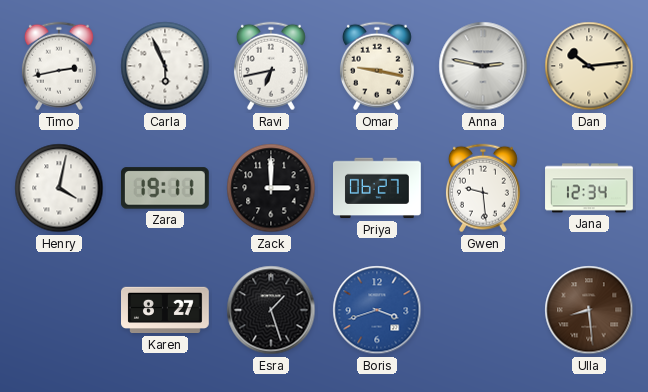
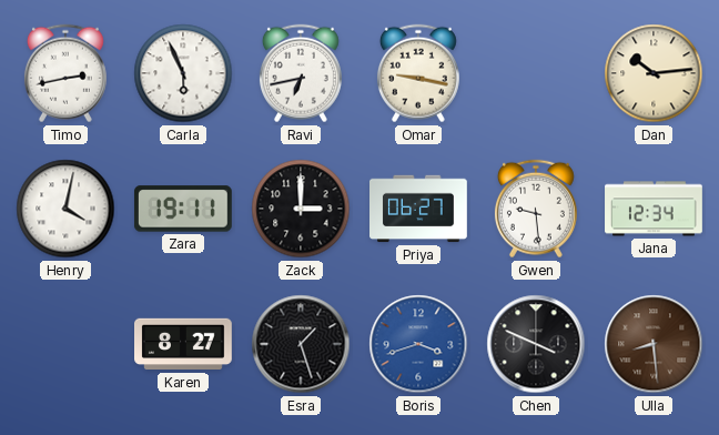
Anna: 2:47 -> none
Chen: none -> 3:49
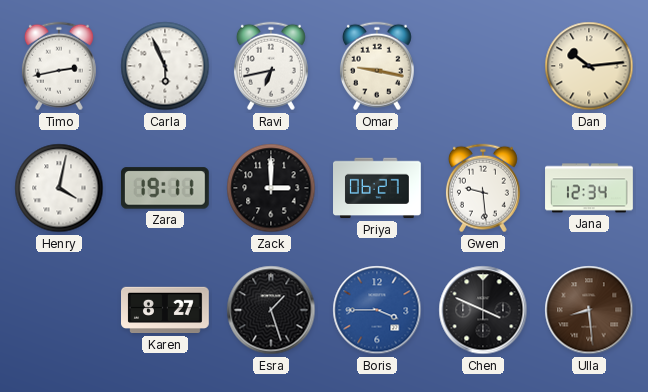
Boris: 3:42 -> 3:45
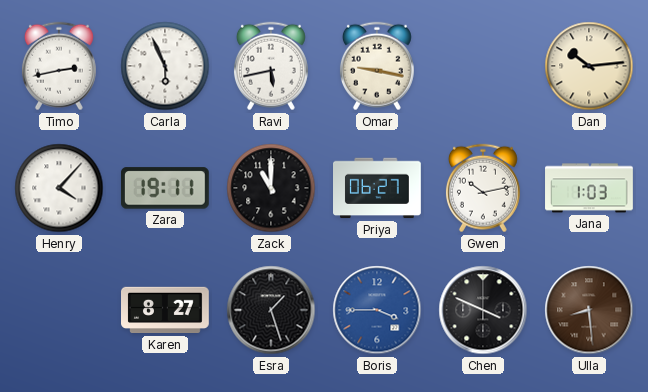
Ravi: 6:43 -> 5:43
Henry: 4:02 -> 4:07
Zack: 3:00 -> 11:00
Gwen: 9:29 -> 10:13
Jana: 12:34 -> 1:03
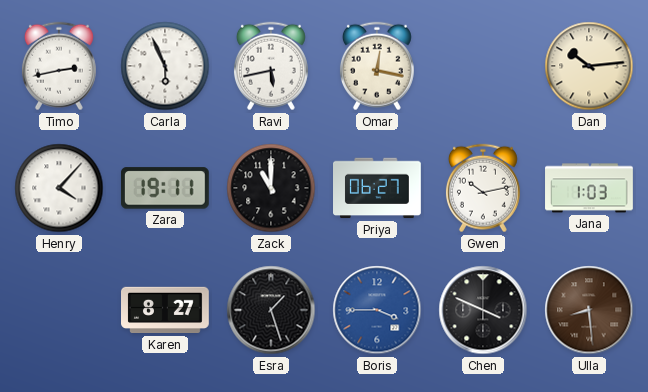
Omar: 9:17 -> 12:17
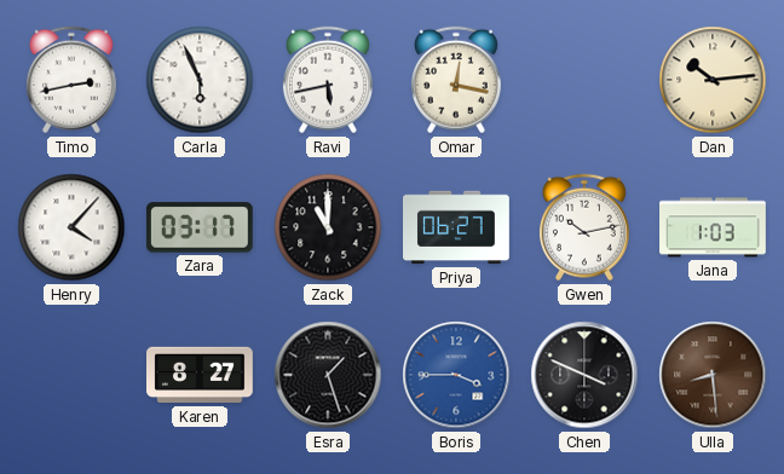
Zara: 19:11 -> 03:17
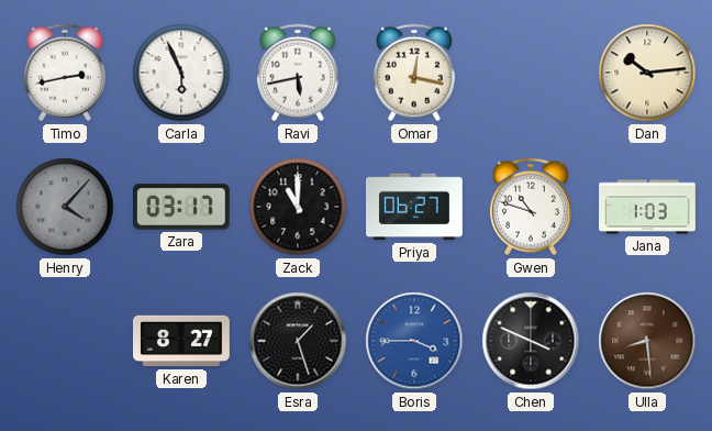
Henry dial: white -> grey
Gwen: 10:13 -> 10:48
